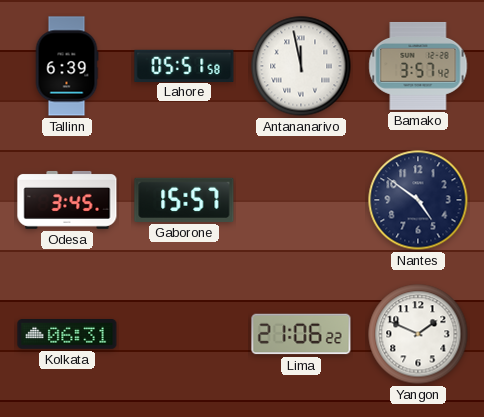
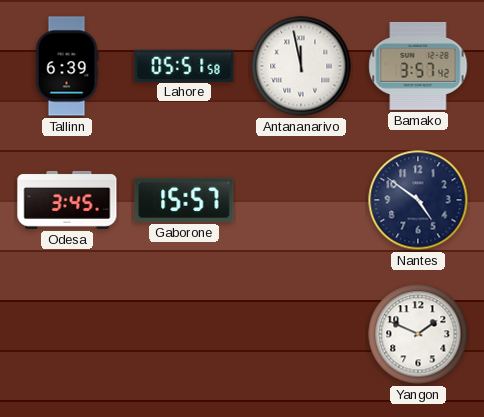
Kolkata: 06:31 -> none
Lima: 21:06 -> none
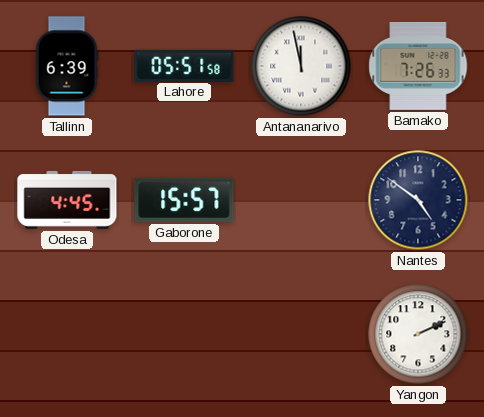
Bamako: 3:57 -> 7:26
Odesa: 3:45 -> 4:45
Yangon: 1:49 -> 2:11
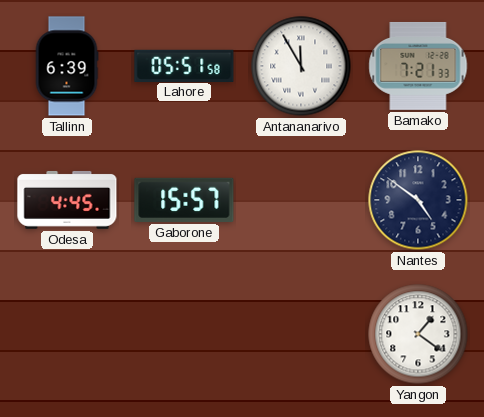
Antananarivo: 11:58 -> 11:55
Bamako: 7:26 -> 7:21
Yangon: 2:11 -> 1:21
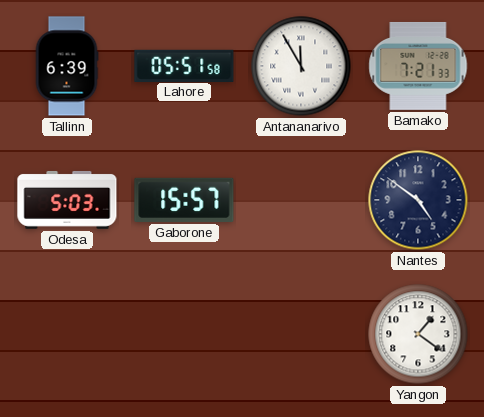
Odesa: 4:45 -> 5:03
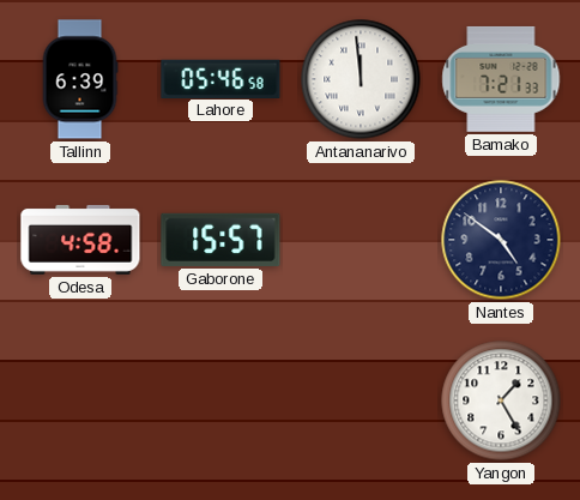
Lahore: 05:51 -> 05:46
Antananarivo: 11:55 -> 11:59
Odesa: 5:03 -> 4:58
Yangon: 1:21 -> 1:25
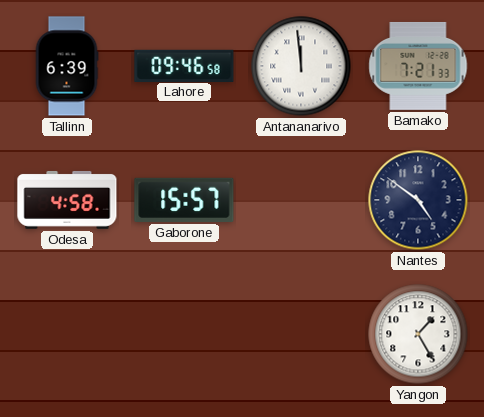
Lahore: 05:46 -> 09:46
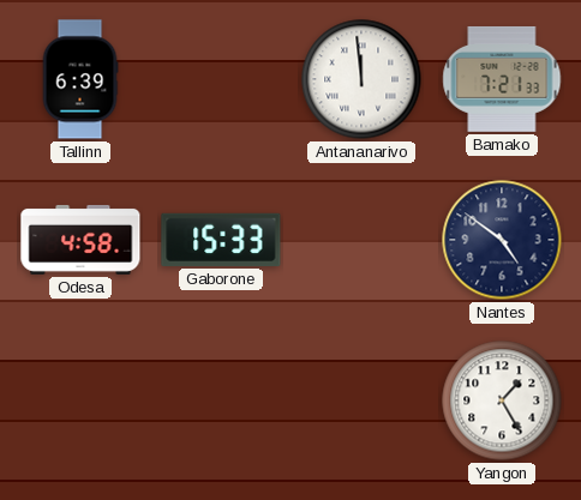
Lahore: 09:46 -> none
Gaborone: 15:57 -> 15:33
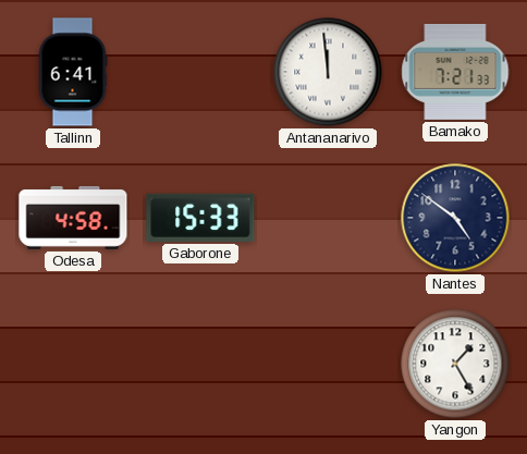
Tallinn: 6:39 -> 6:41
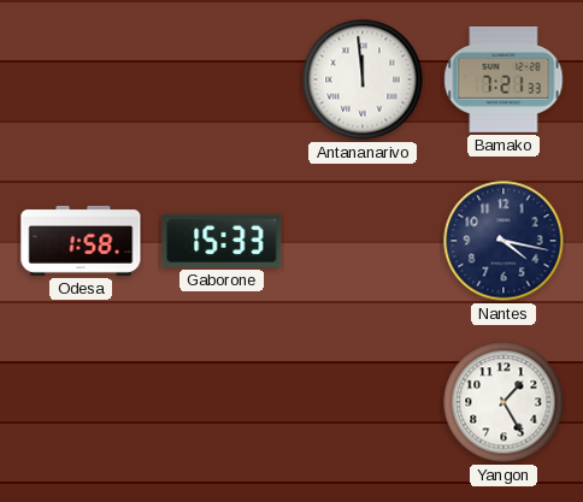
Tallinn: 6:41 -> none
Odesa: 4:58 -> 1:58
Nantes: 4:51 -> 4:17
